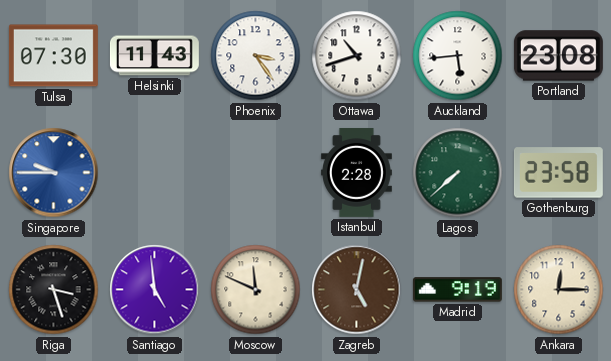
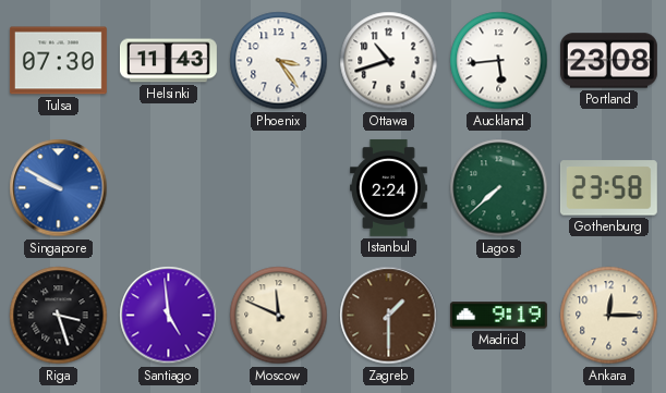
Singapore: 9:45 -> 9:50
Istanbul: 2:28 -> 2:24
Zagreb: 5:02 -> 1:30
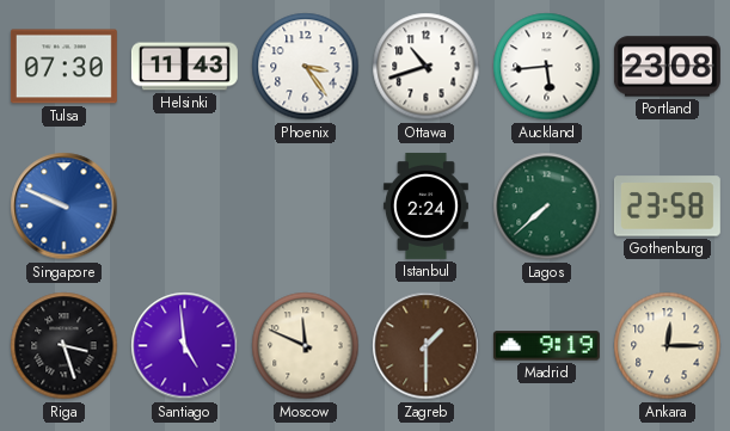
Singapore: 9:50 -> 9:49
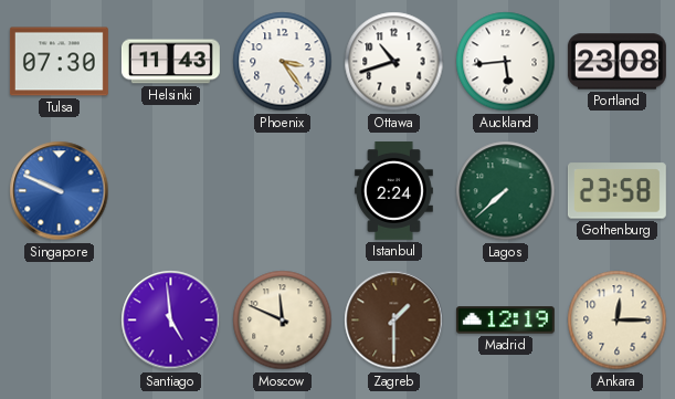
Riga: 3:27 -> none
Madrid: 9:19 -> 12:19
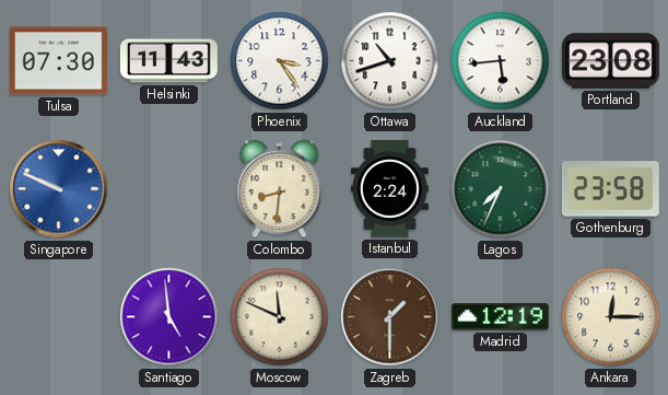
Colombo: none -> 8:31
Lagos: 7:38 -> 7:34
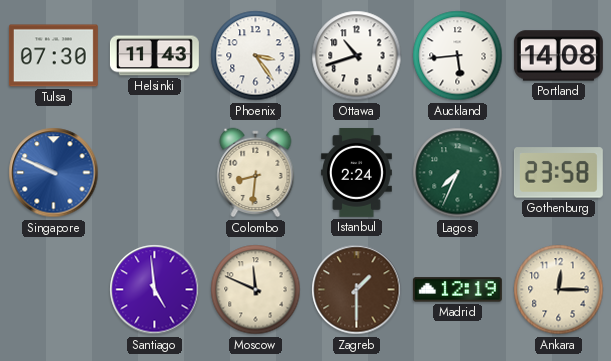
Portland: 23:08 -> 14:08
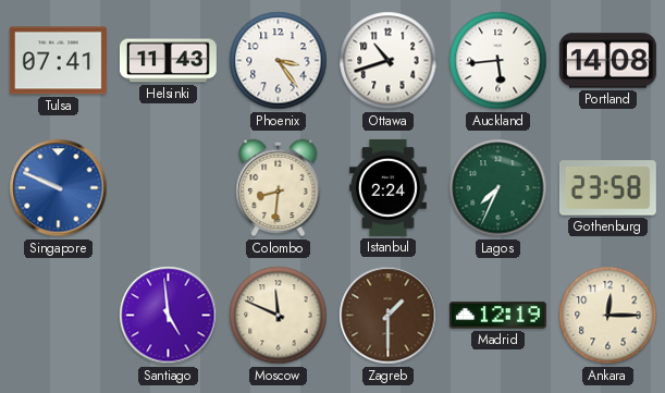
Tulsa: 07:30 -> 07:41
